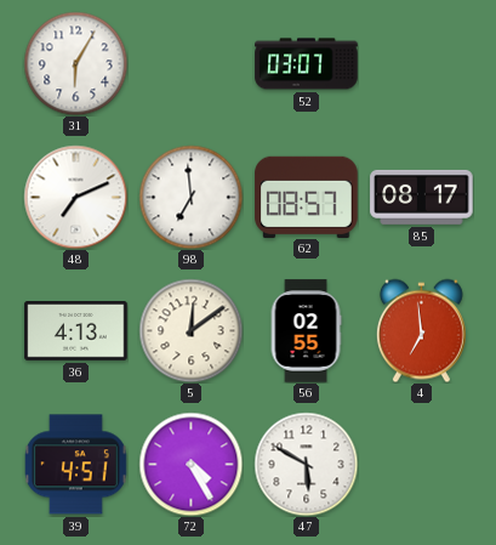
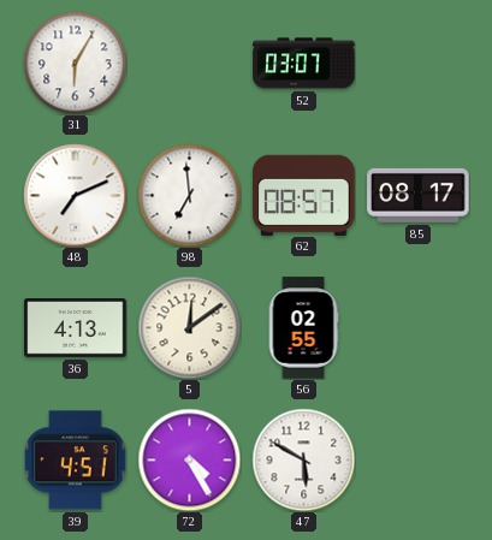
4: 6:59 -> none
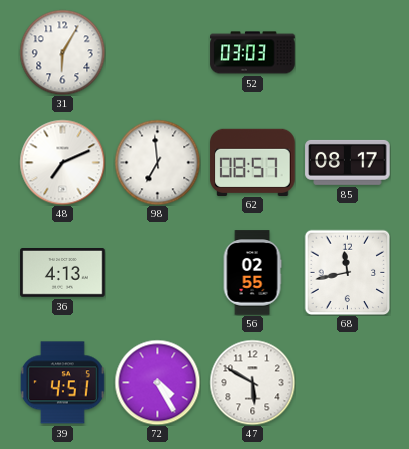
52: 03:07 -> 03:03
5: 12:09 -> none
68: none -> 11:43
